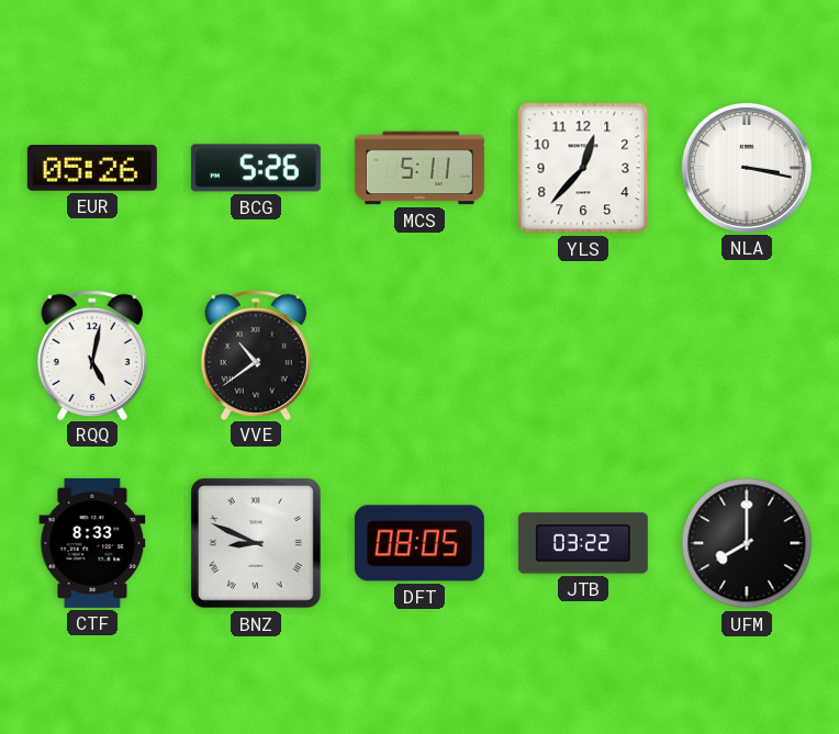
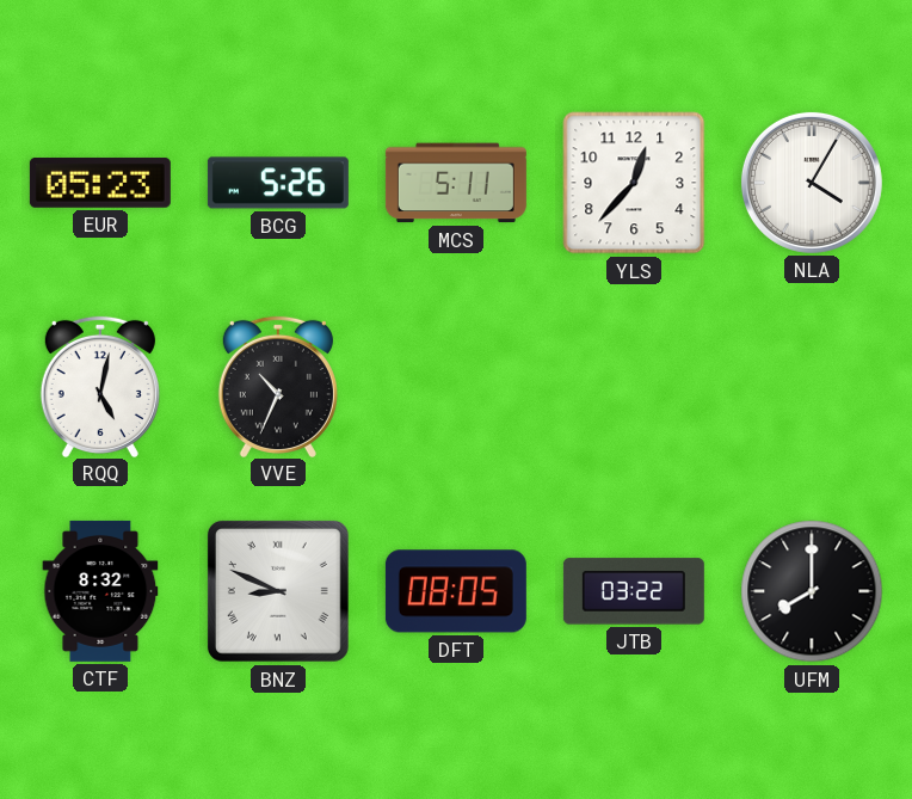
EUR: 05:26 -> 05:23
NLA: 3:17 -> 4:05
VVE: 10:39 -> 10:34
CTF: 8:33 -> 8:32
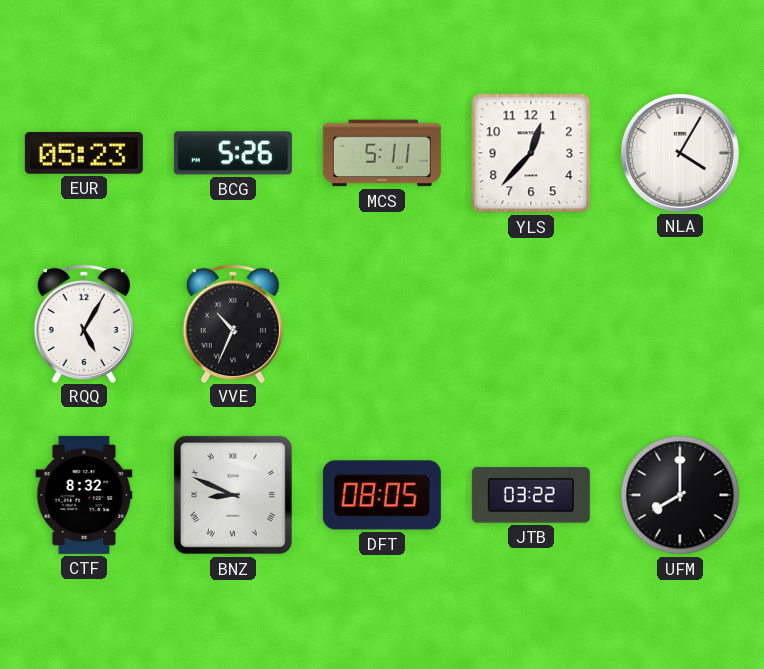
RQQ: 5:02 -> 5:05
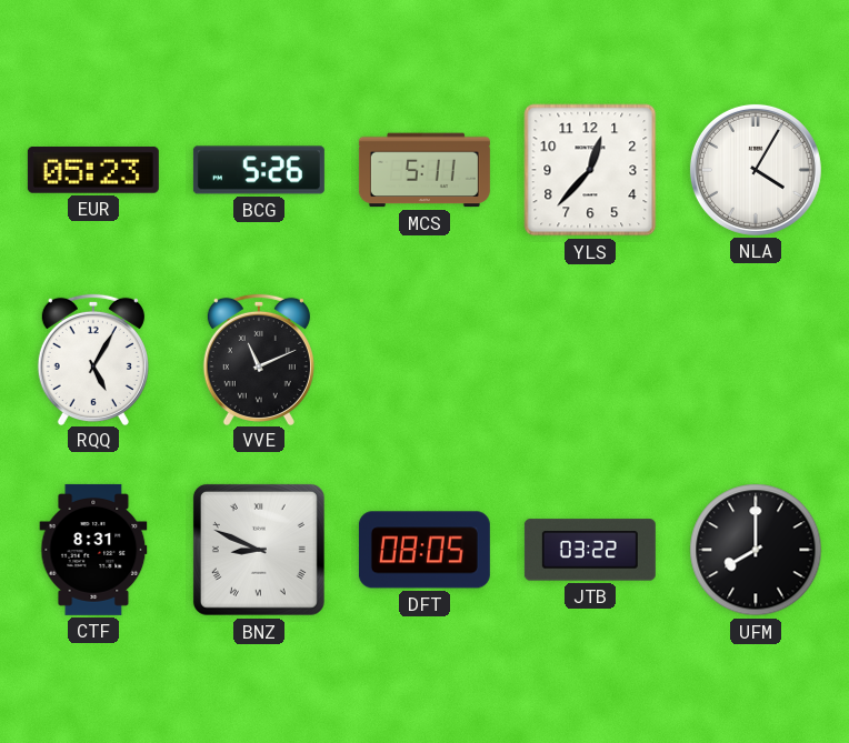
VVE: 10:34 -> 11:11
CTF: 8:32 -> 8:31
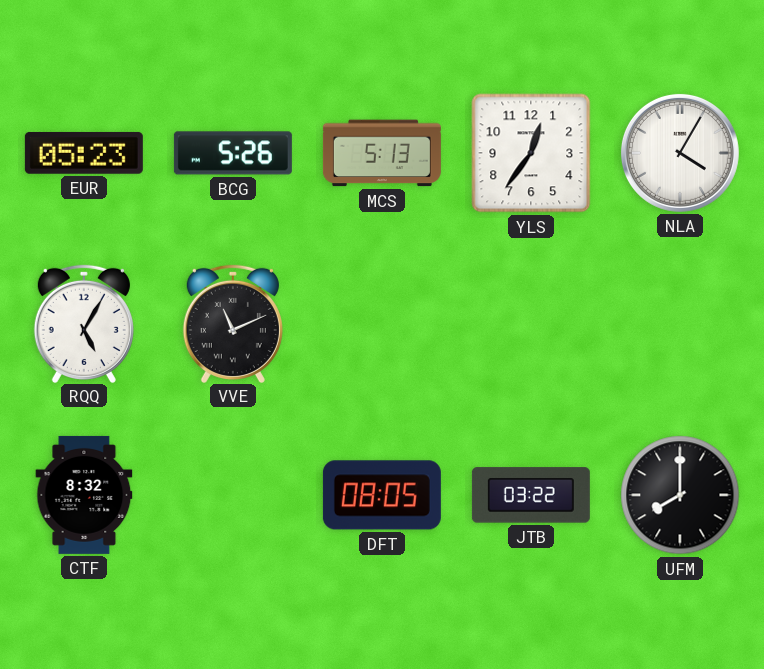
MCS: 5:11 -> 5:13
YLS: 12:37 -> 12:36
CTF: 8:31 -> 8:32
BNZ: 8:49 -> none
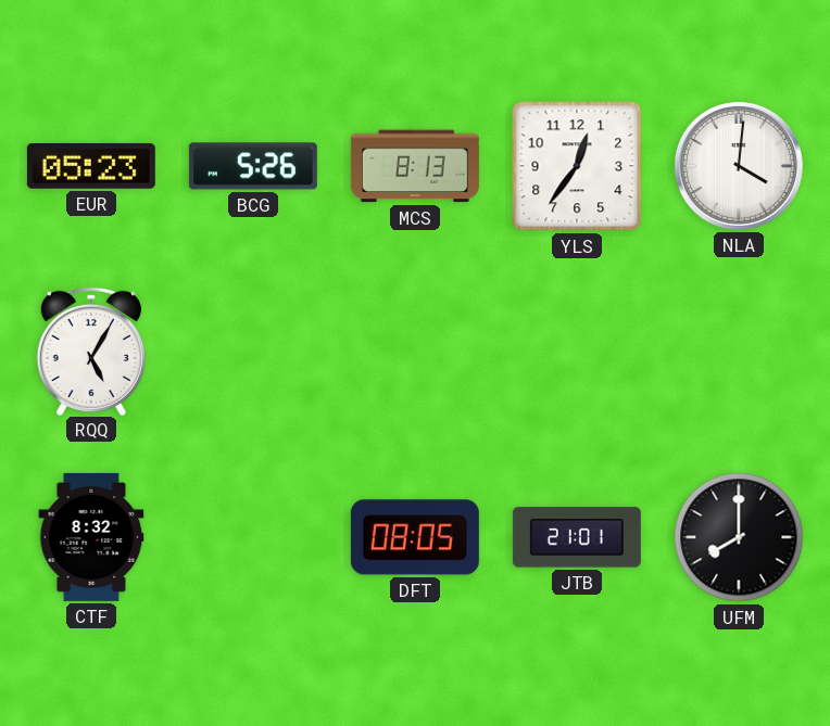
MCS: 5:13 -> 8:13
NLA: 4:05 -> 4:01
VVE: 11:11 -> none
JTB: 03:22 -> 21:01
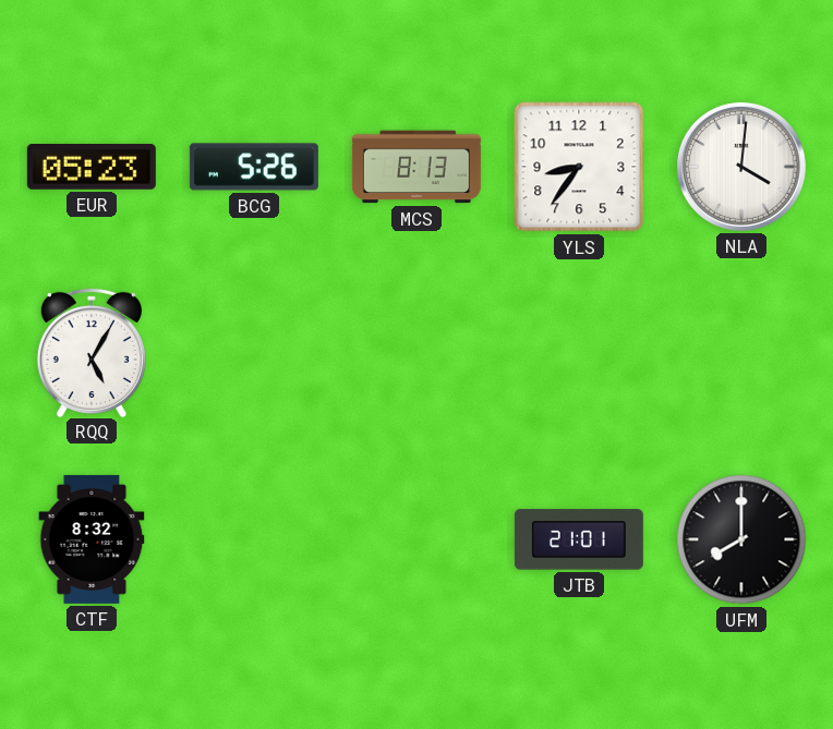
YLS: 12:36 -> 8:36
DFT: 08:05 -> none
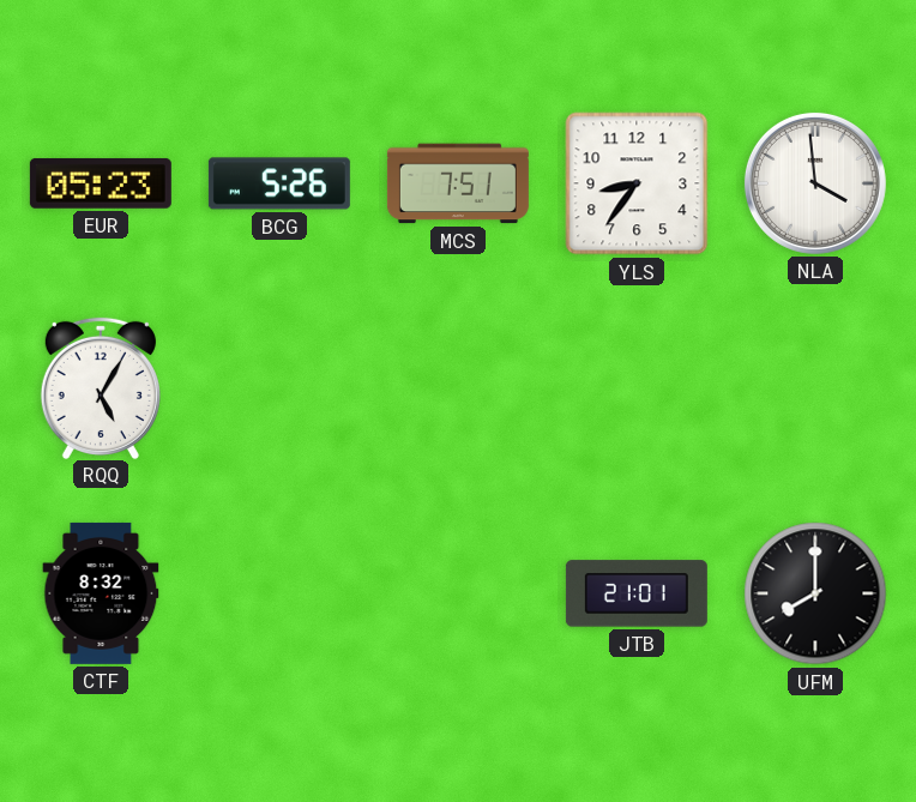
MCS: 8:13 -> 7:51
NLA: 4:01 -> 3:59
